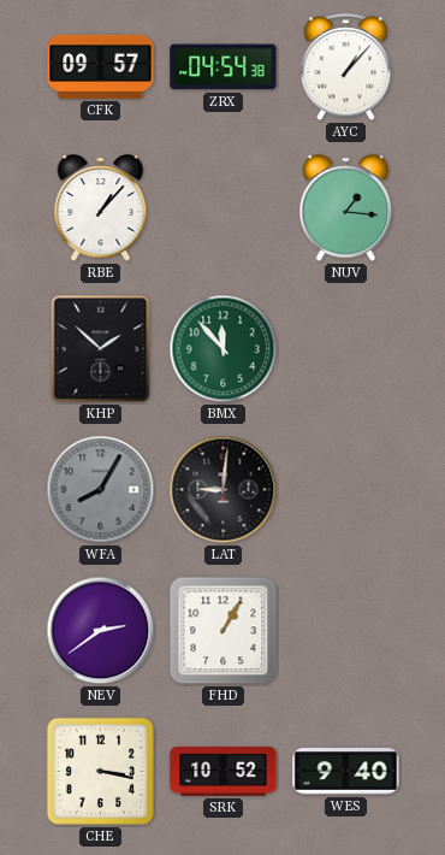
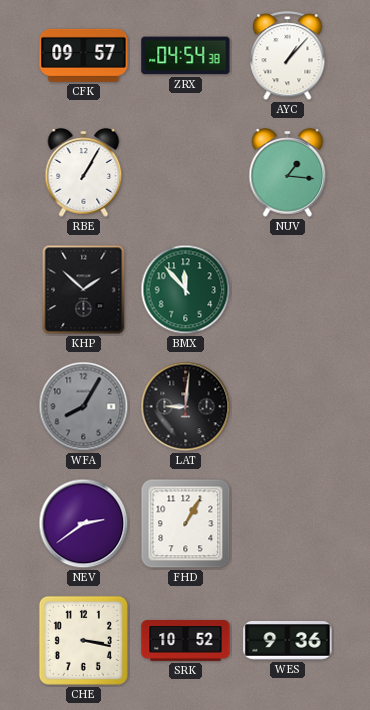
RBE: 1:07 -> 1:05
WES: 9:40 -> 9:36
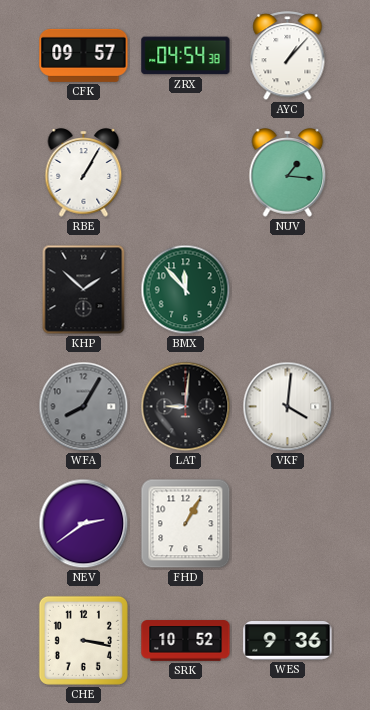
VKF: none -> 4:01
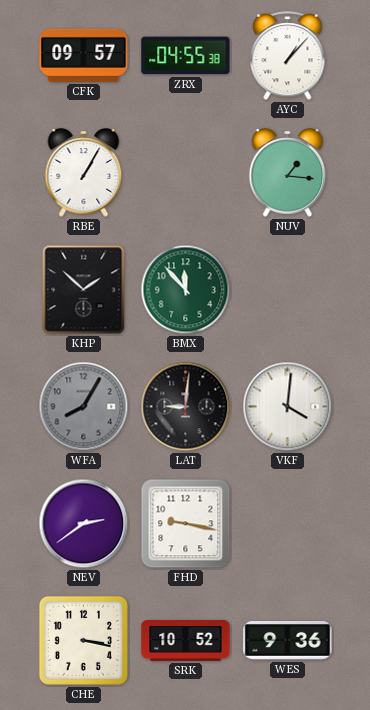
ZRX: 04:54 -> 04:55
FHD: 1:05 -> 9:17
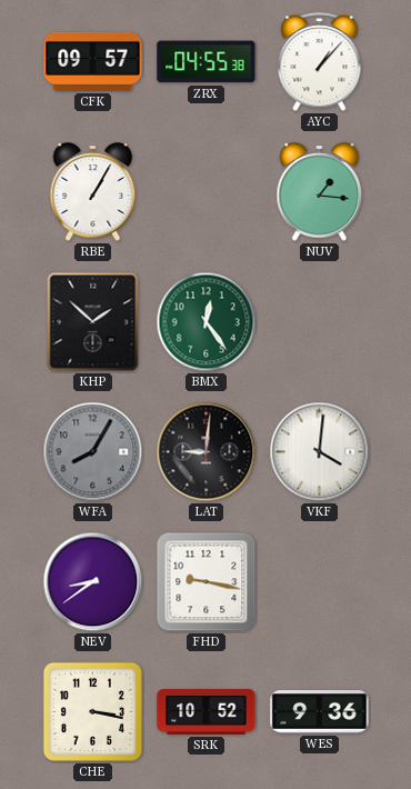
BMX: 11:53 -> 12:24
NEV: 2:39 -> 8:39
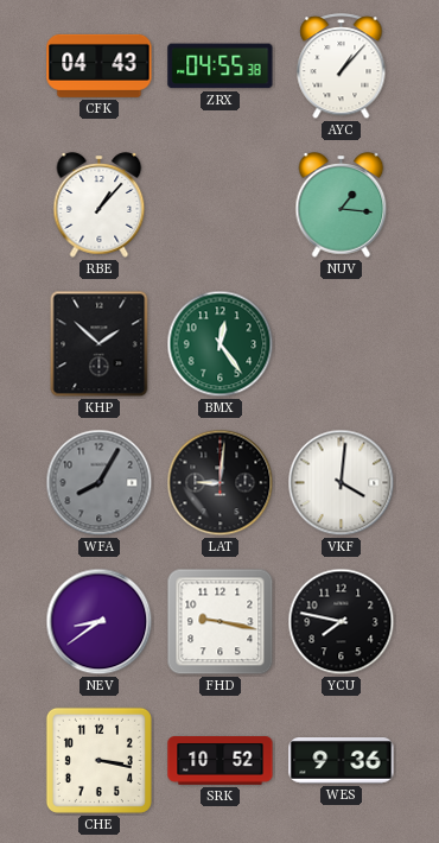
CFK: 09:57 -> 04:43
RBE: 1:05 -> 1:07
YCU: none -> 7:47
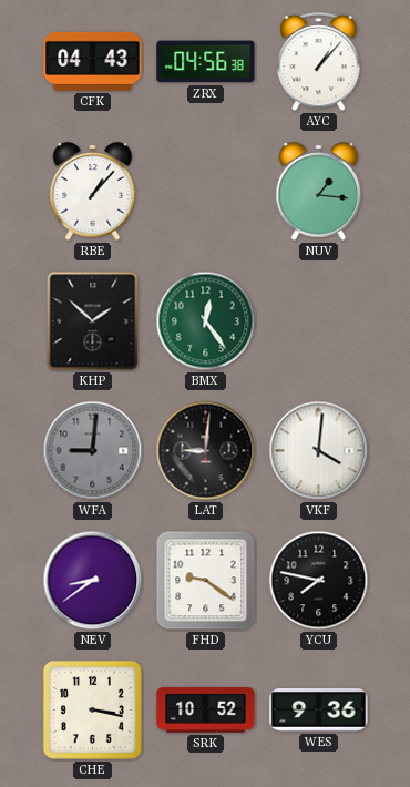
ZRX: 04:55 -> 04:56
WFA: 8:05 -> 9:01
FHD: 9:17 -> 9:21
